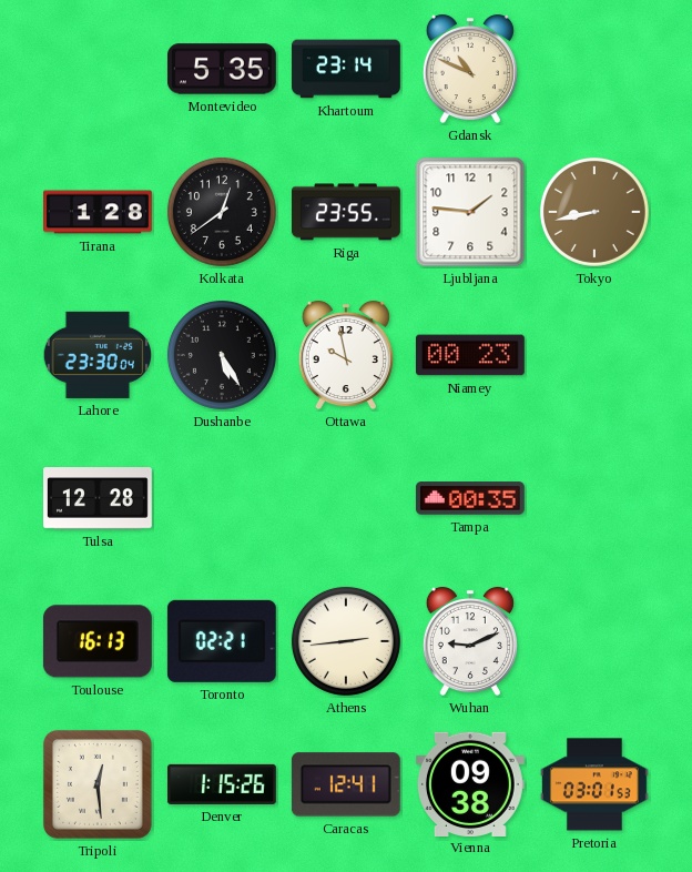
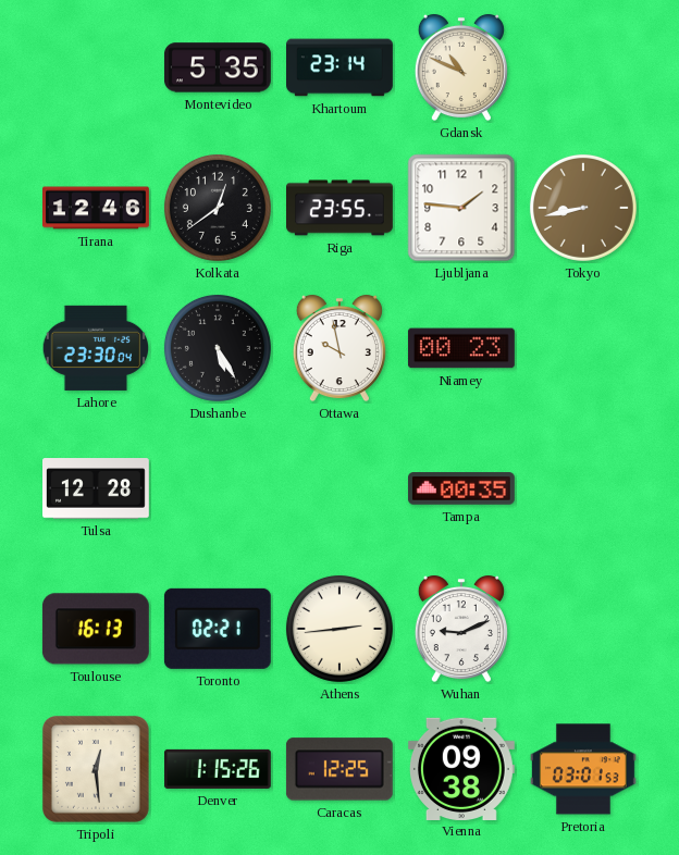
Tirana: 1:28 -> 12:46
Caracas: 12:41 -> 12:25
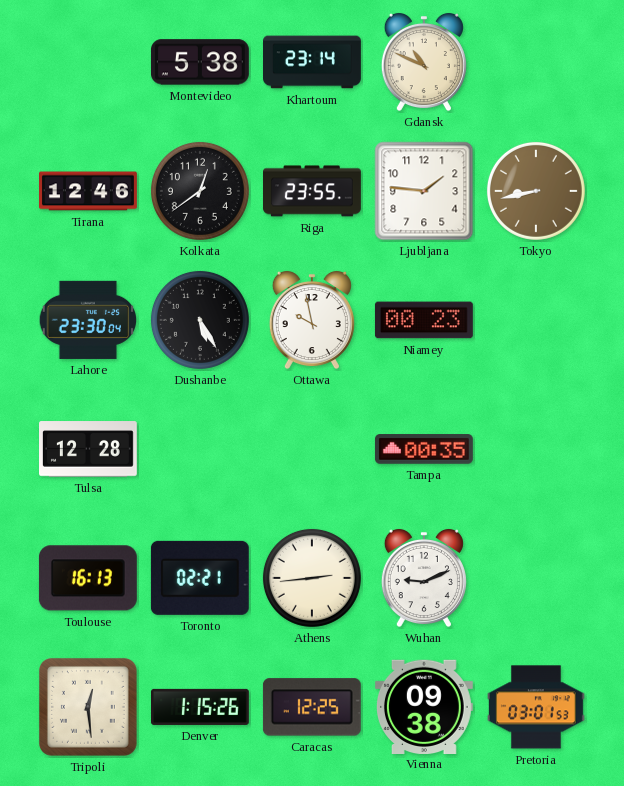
Montevideo: 5:35 -> 5:38
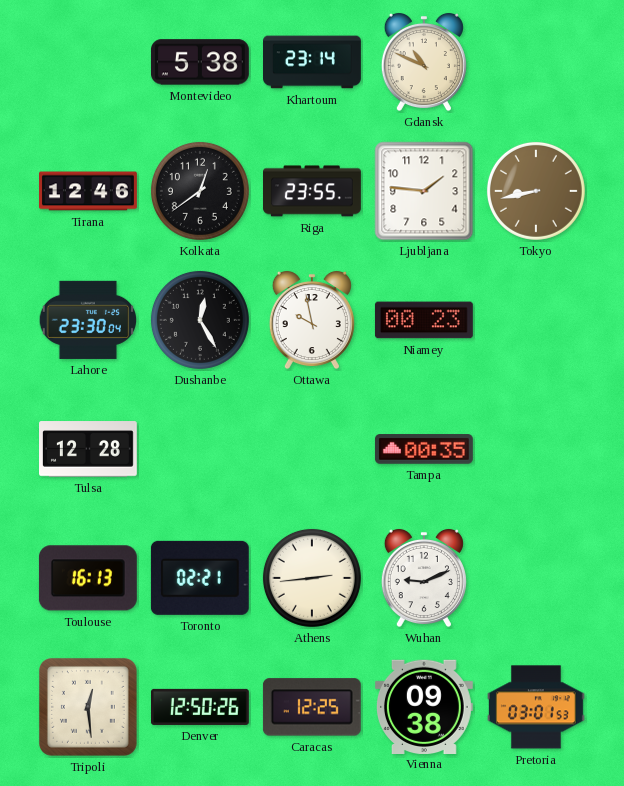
Dushanbe: 5:25 -> 12:25
Denver: 1:15 -> 12:50
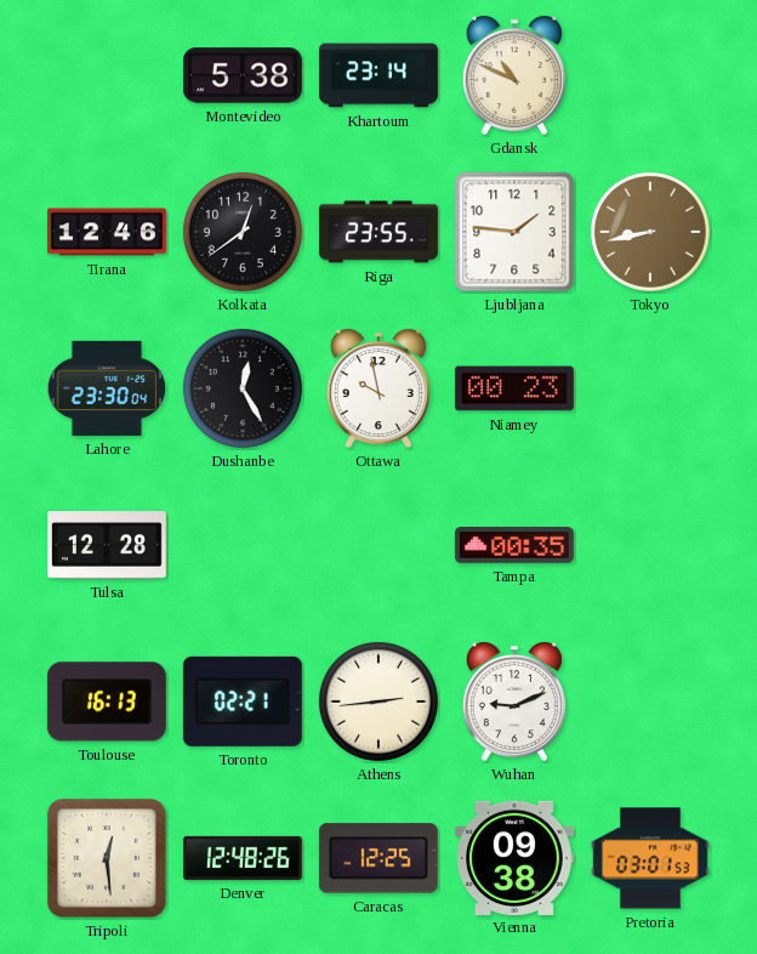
Denver: 12:50 -> 12:48
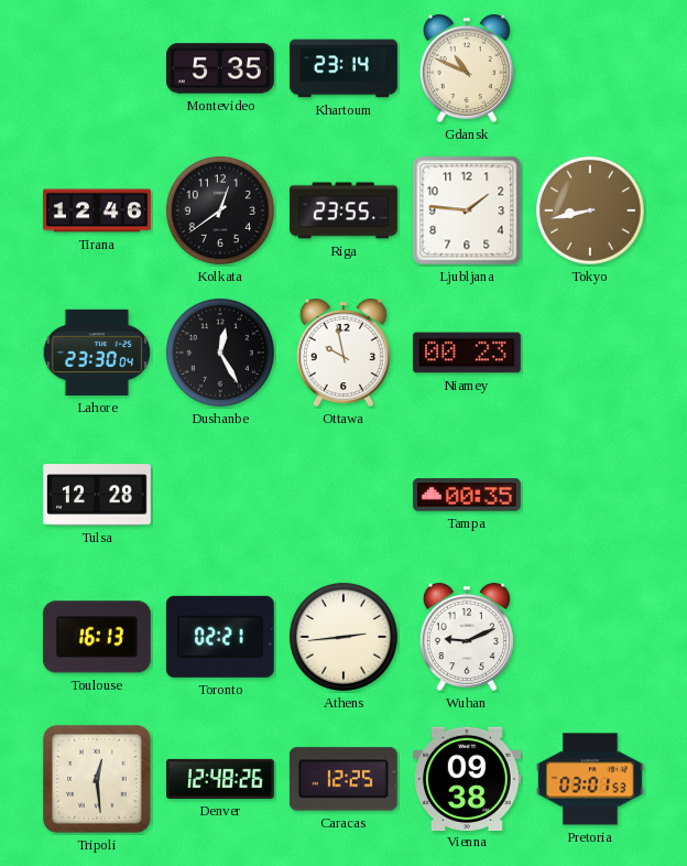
Montevideo: 5:38 -> 5:35
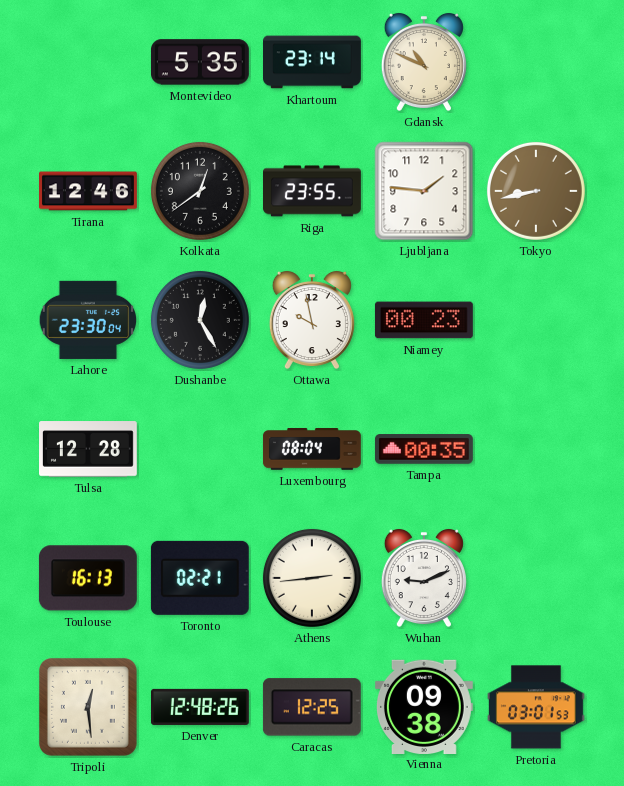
Luxembourg: none -> 08:04
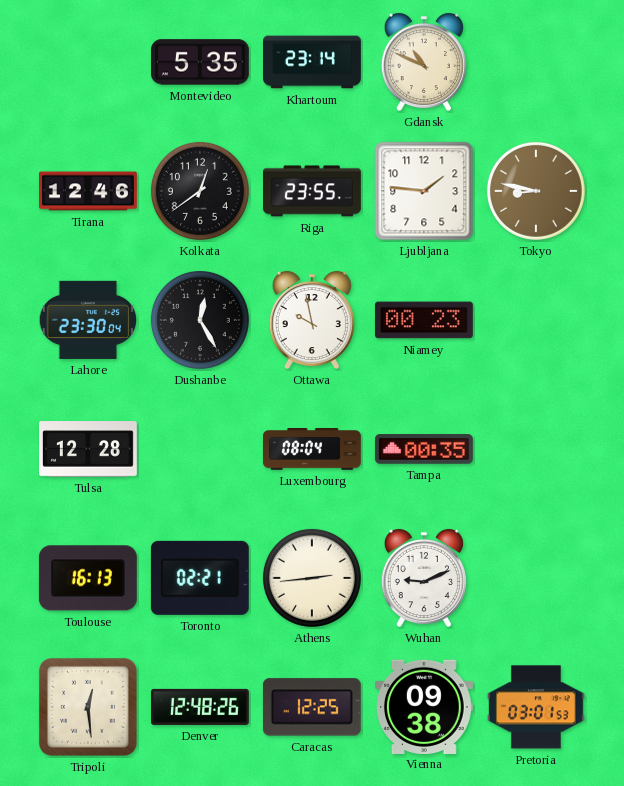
Tokyo: 8:43 -> 8:47
